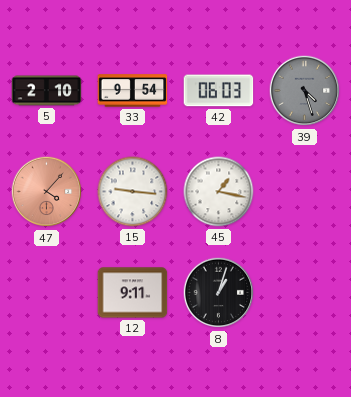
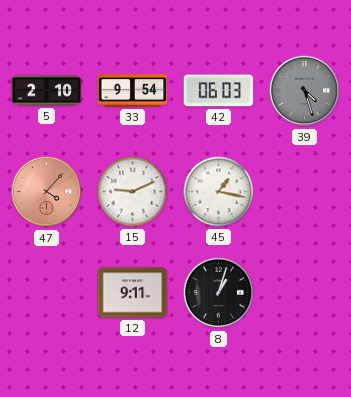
15: 9:16 -> 9:11
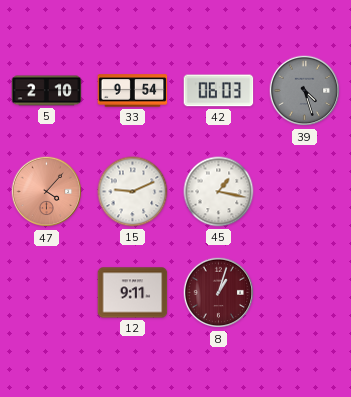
8 dial: black -> burgundy
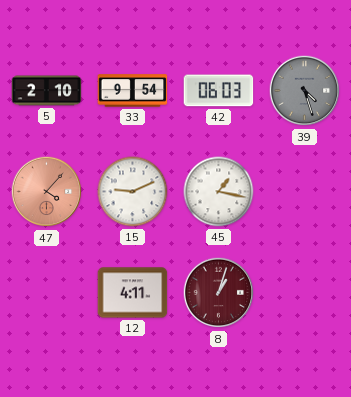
12: 9:11 -> 4:11
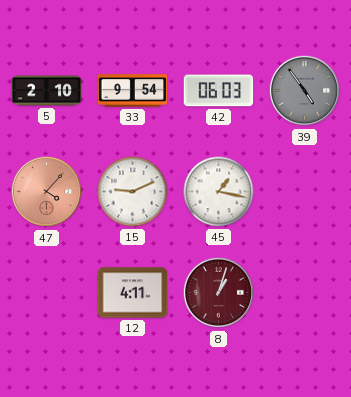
39: 4:27 -> 4:54
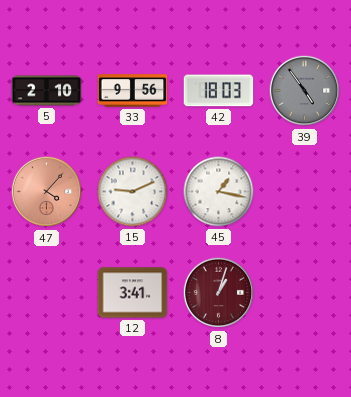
33: 9:54 -> 9:56
42: 06:03 -> 18:03
12: 4:11 -> 3:41
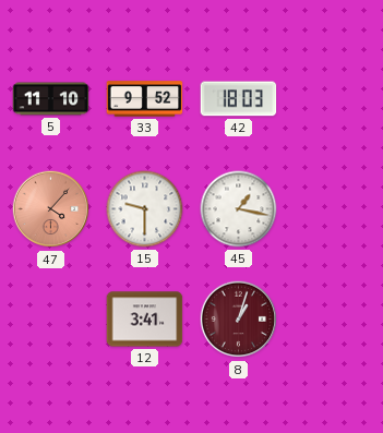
5: 2:10 -> 11:10
33: 9:56 -> 9:52
39: 4:54 -> none
15: 9:11 -> 9:30
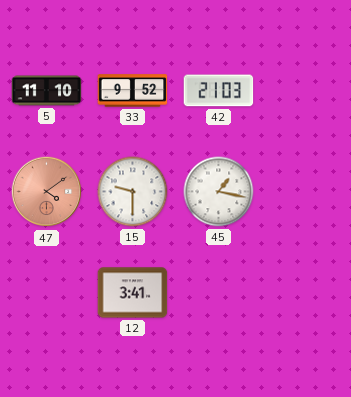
42: 18:03 -> 21:03
47: 4:07 -> 4:09
8: 1:03 -> none
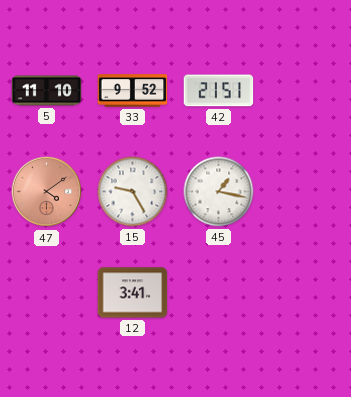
42: 21:03 -> 21:51
15: 9:30 -> 9:25
